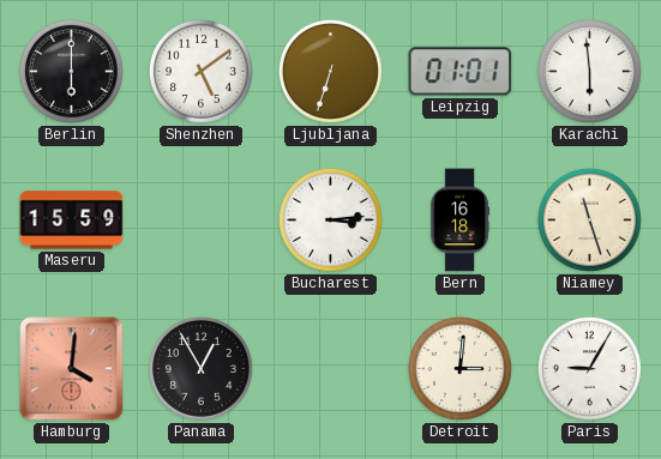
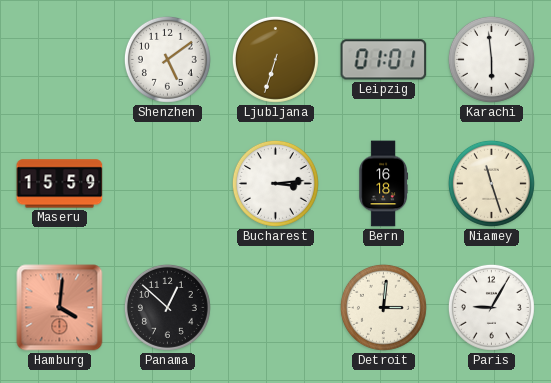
Berlin: 6:00 -> none
Panama: 12:55 -> 12:52
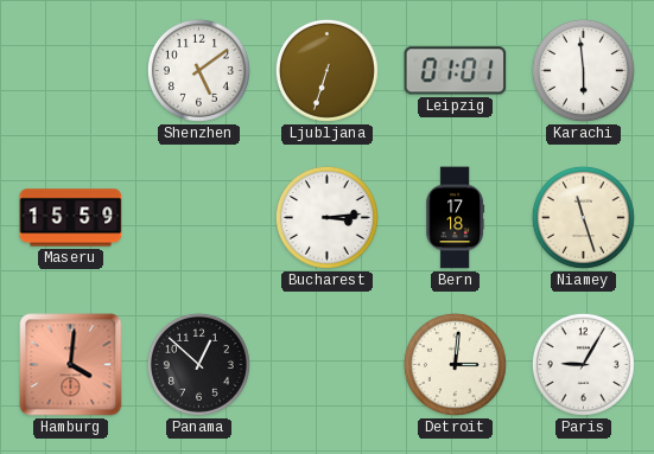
Bern: 16:18 -> 17:18
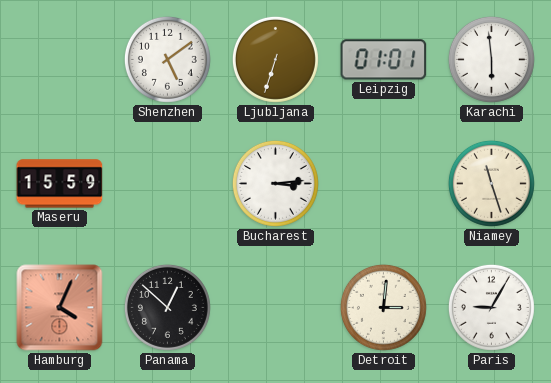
Bern: 17:18 -> none
Hamburg: 4:01 -> 4:04
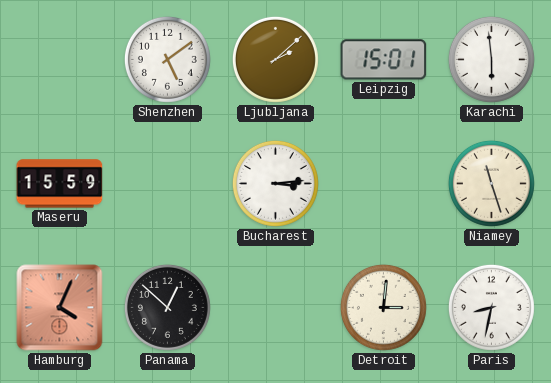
Ljubljana: 6:33 -> 2:08
Leipzig: 01:01 -> 15:01
Paris: 9:05 -> 8:32
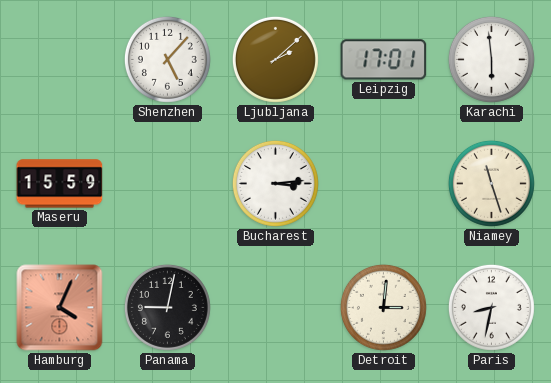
Shenzhen: 5:09 -> 5:07
Leipzig: 15:01 -> 17:01
Panama: 12:52 -> 9:02
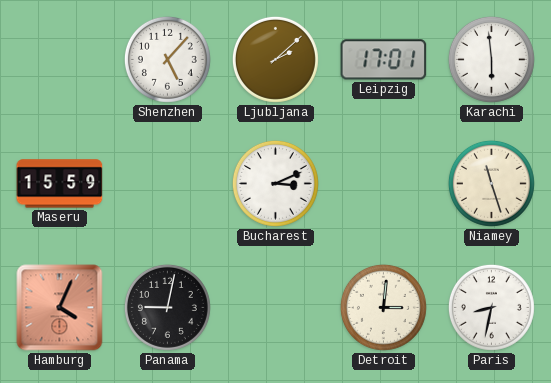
Bucharest: 3:14 -> 3:11
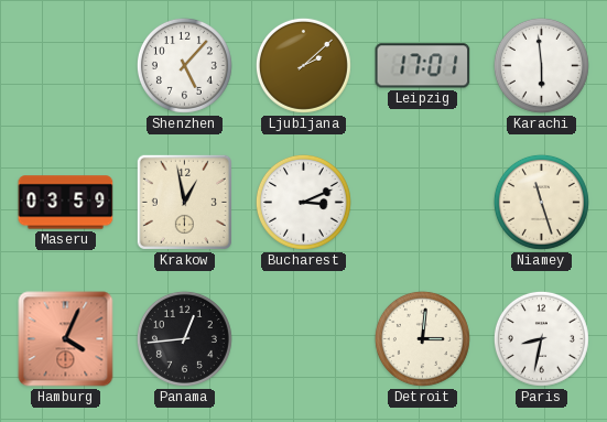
Maseru: 15:59 -> 03:59
Krakow: none -> 12:58
Panama: 9:02 -> 12:44
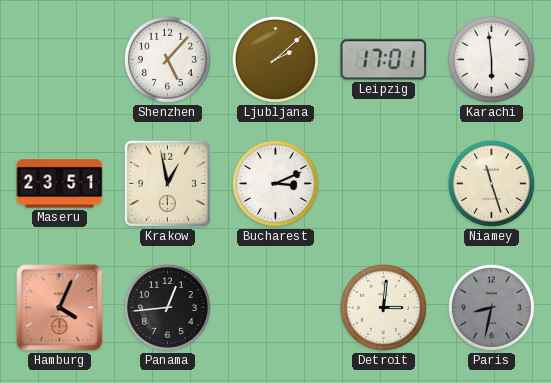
Maseru: 03:59 -> 23:51
Paris dial: white -> grey
